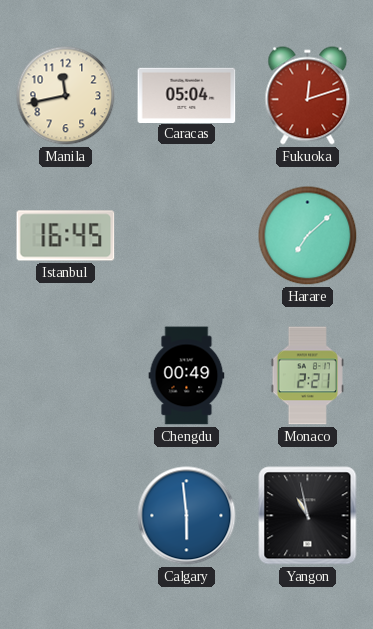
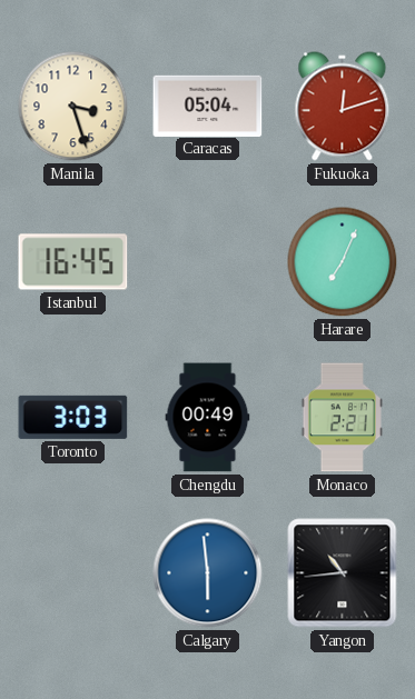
Manila: 11:43 -> 3:27
Harare: 7:08 -> 7:04
Toronto: none -> 3:03
Yangon: 10:58 -> 10:44
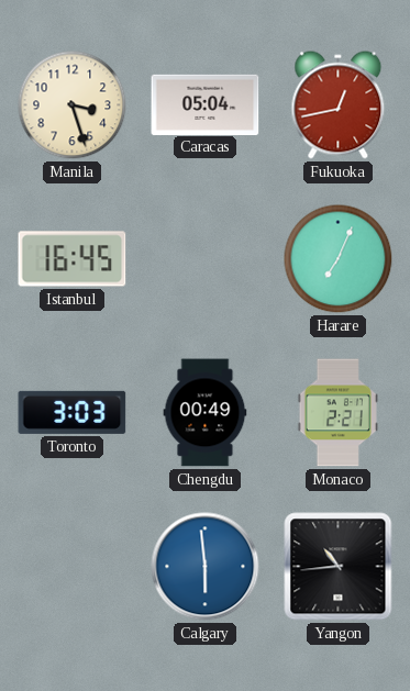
Fukuoka: 12:12 -> 12:43
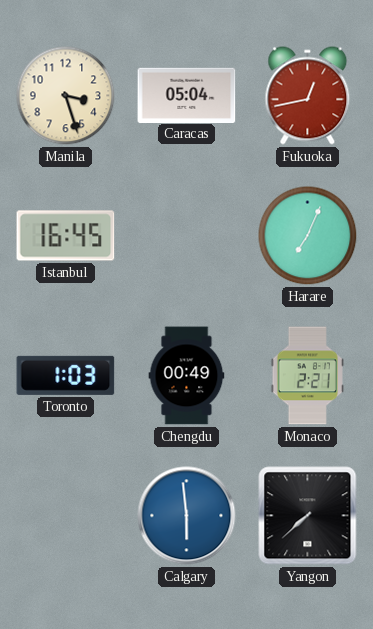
Toronto: 3:03 -> 1:03
Yangon: 10:44 -> 7:38
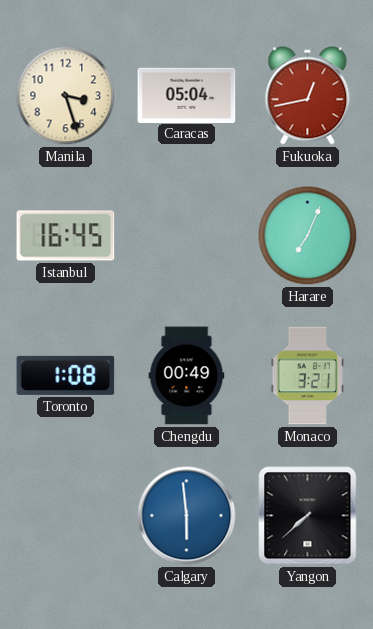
Toronto: 1:03 -> 1:08
Monaco: 2:21 -> 3:21
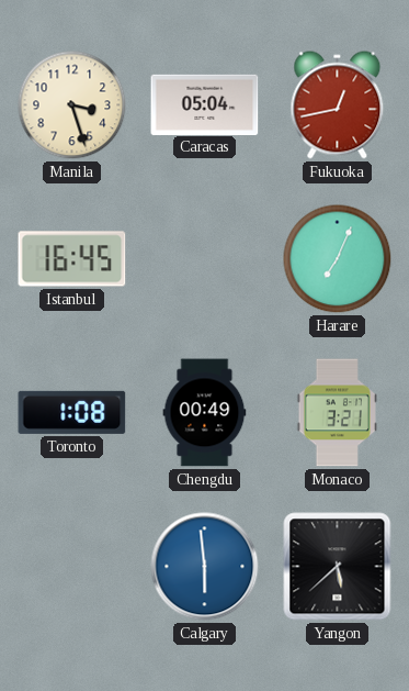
Yangon: 7:38 -> 5:38
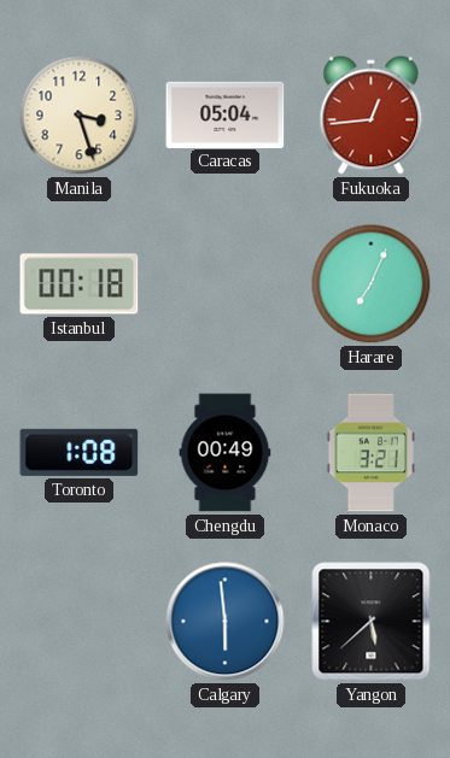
Fukuoka: 12:43 -> 12:44
Istanbul: 16:45 -> 00:18
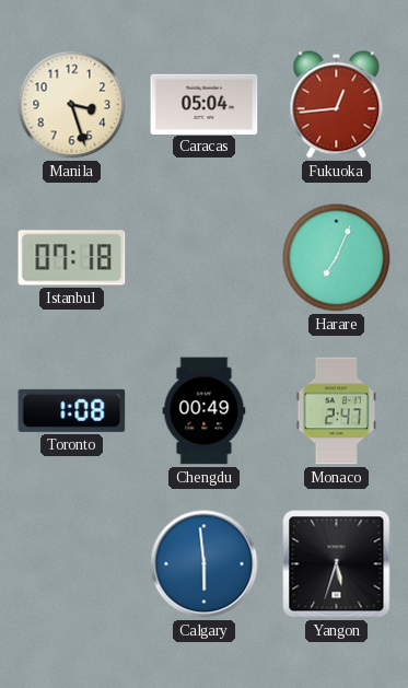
Istanbul: 00:18 -> 07:18
Monaco: 3:21 -> 2:47
Yangon: 5:38 -> 5:33
